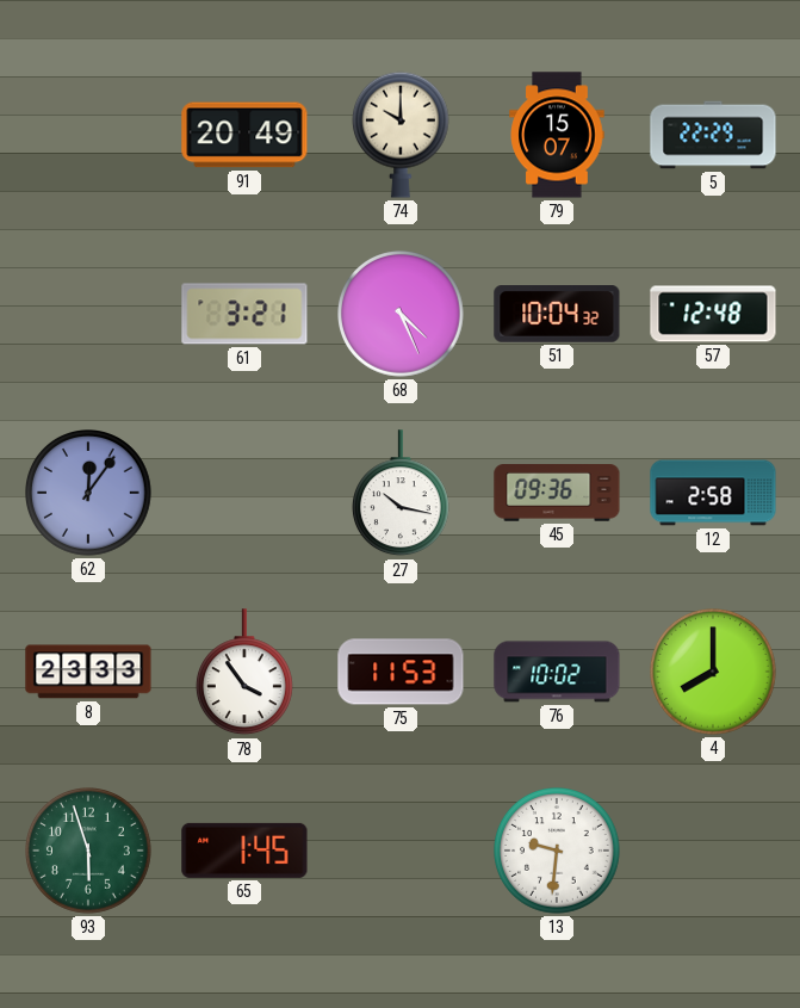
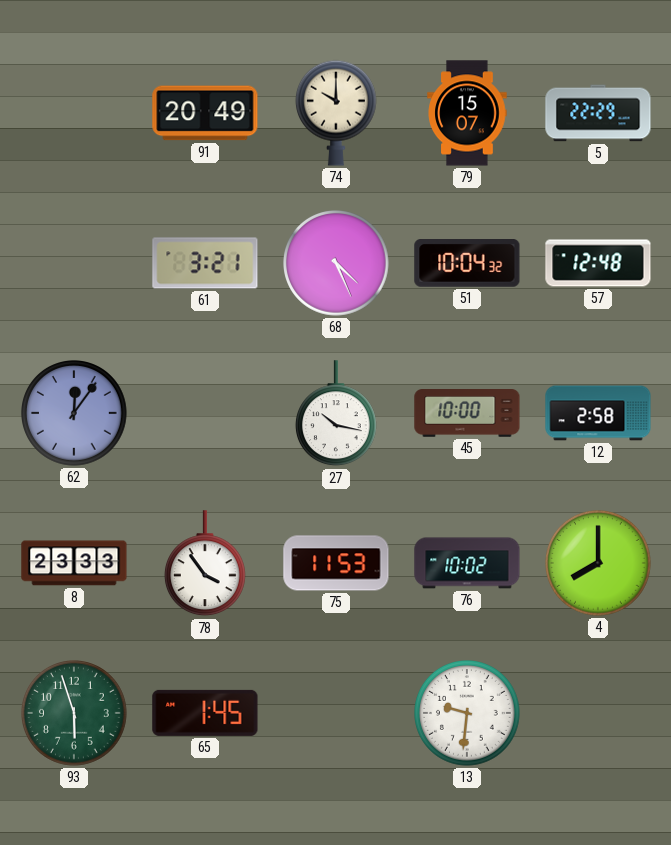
45: 09:36 -> 10:00
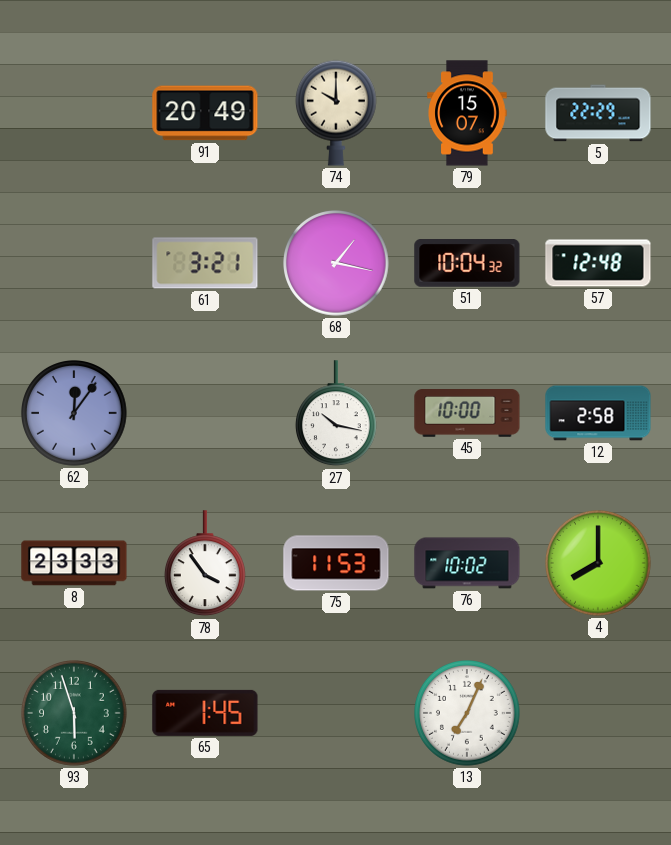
68: 4:26 -> 1:17
13: 9:31 -> 7:04
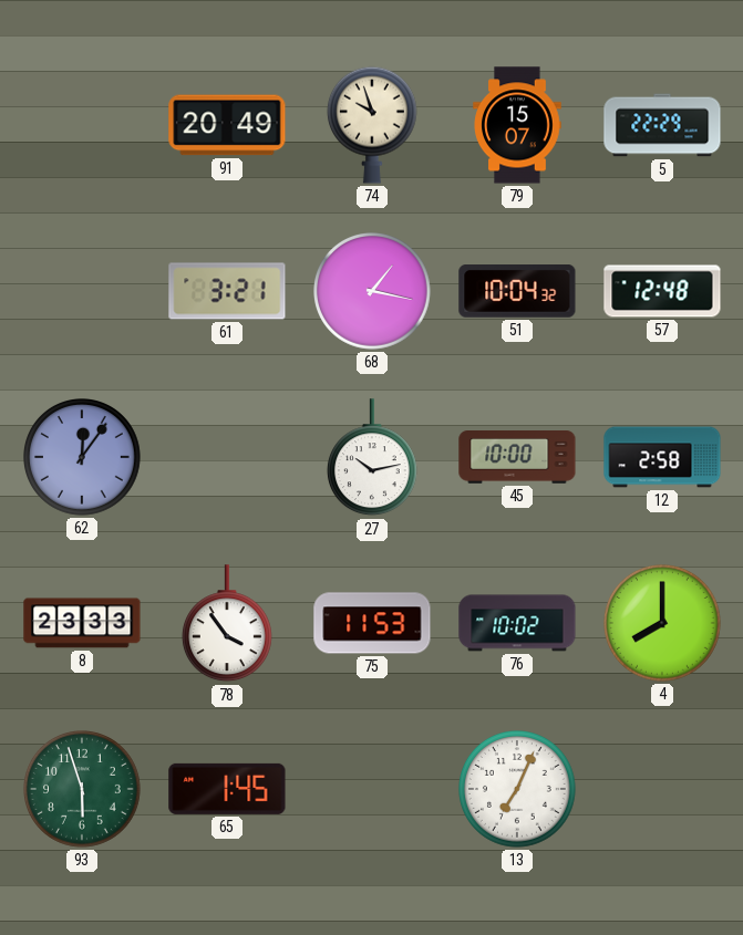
74: 10:00 -> 9:57
27: 10:17 -> 10:13
